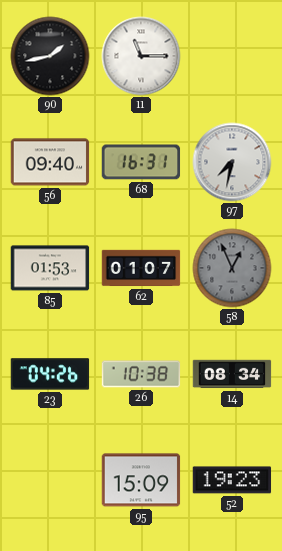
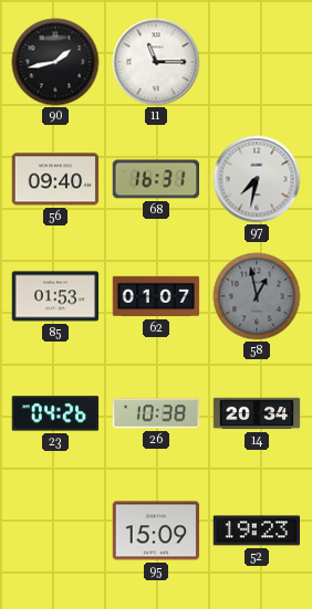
58: 12:56 -> 12:58
14: 08:34 -> 20:34
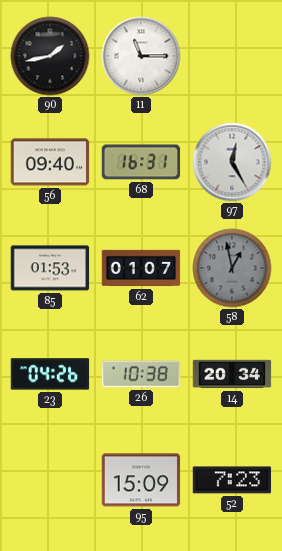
97: 7:32 -> 12:25
52: 19:23 -> 7:23
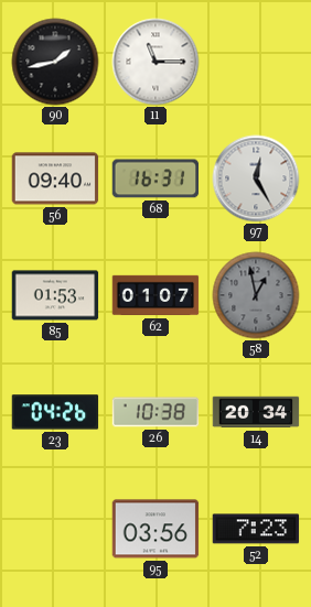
95: 15:09 -> 03:56
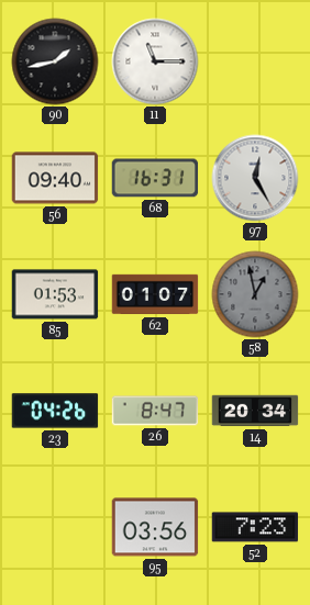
26: 10:38 -> 8:47
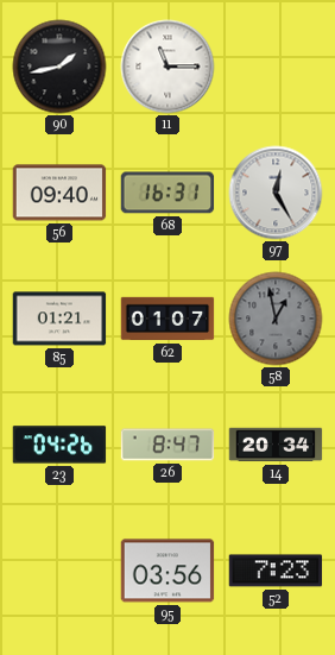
85: 01:53 -> 01:21
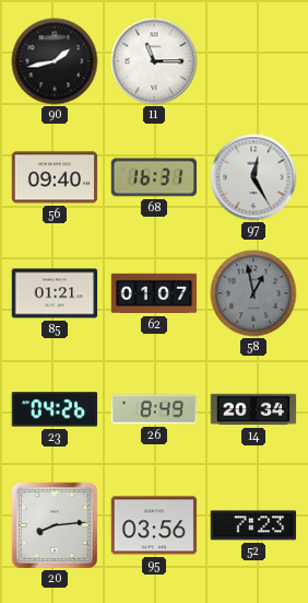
26: 8:47 -> 8:49
20: none -> 8:14
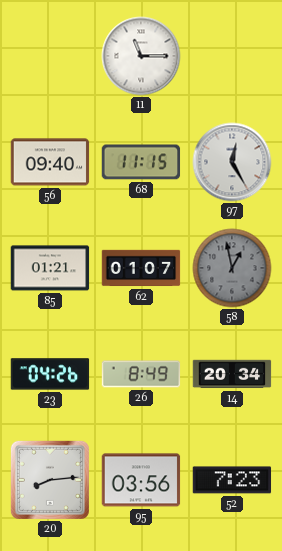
90: 1:43 -> none
68: 16:31 -> 11:15
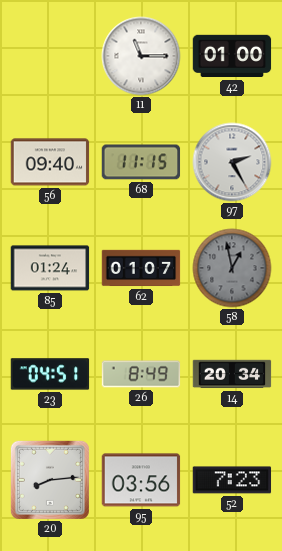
42: none -> 01:00
97: 12:25 -> 2:25
85: 01:21 -> 01:24
23: 04:26 -> 04:51
